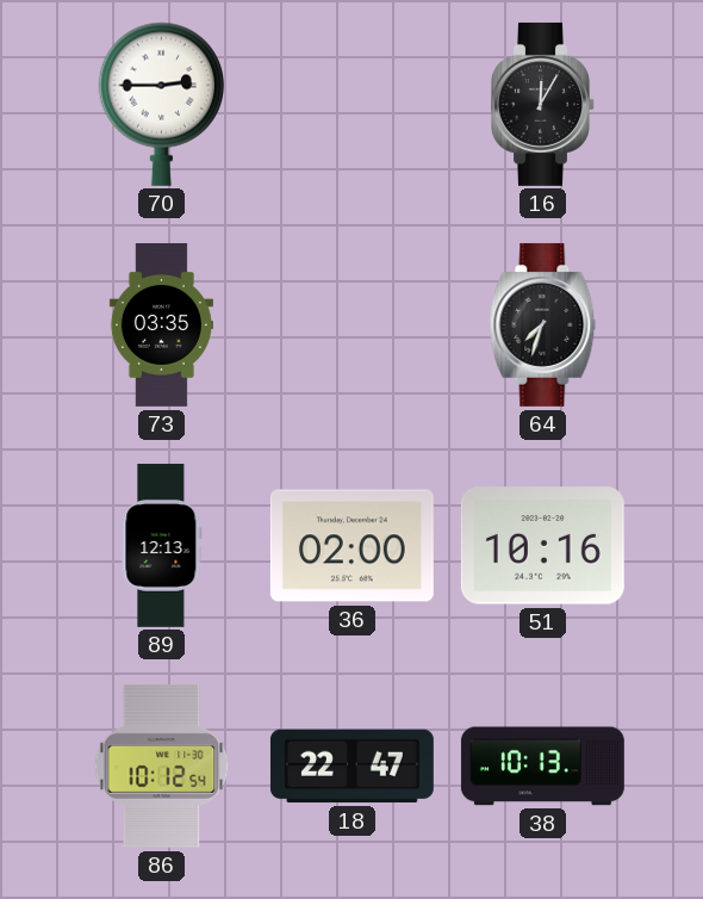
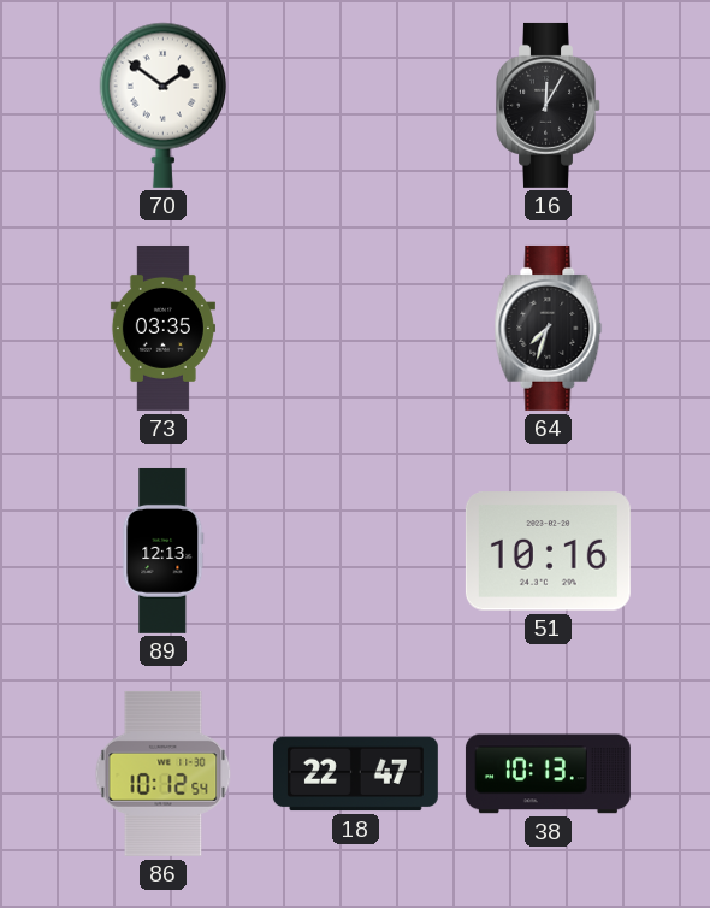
70: 2:45 -> 1:51
36: 02:00 -> none
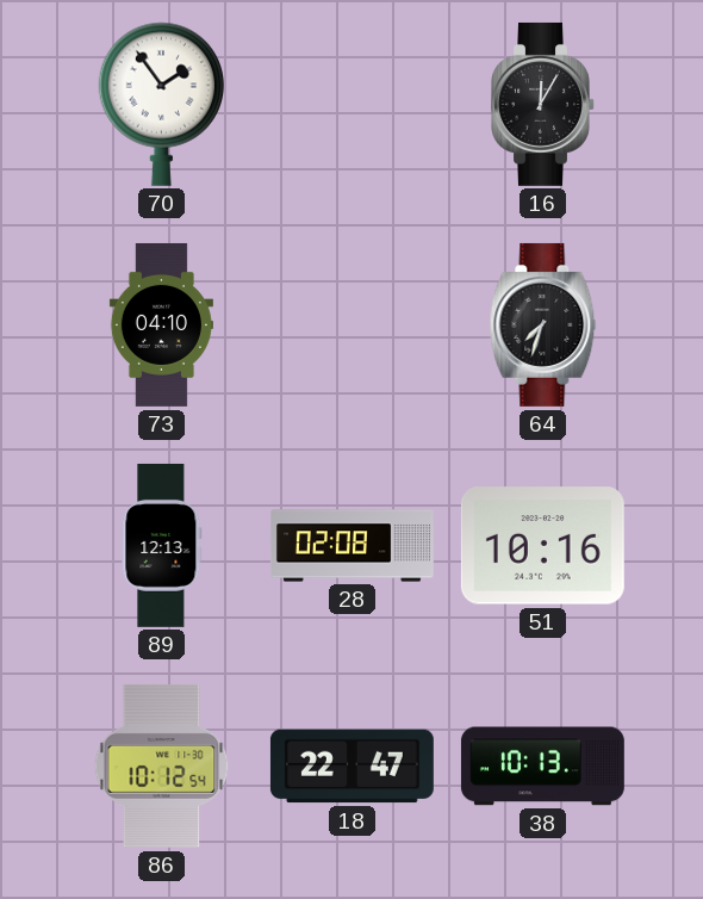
70: 1:51 -> 1:54
73: 03:35 -> 04:10
28: none -> 02:08
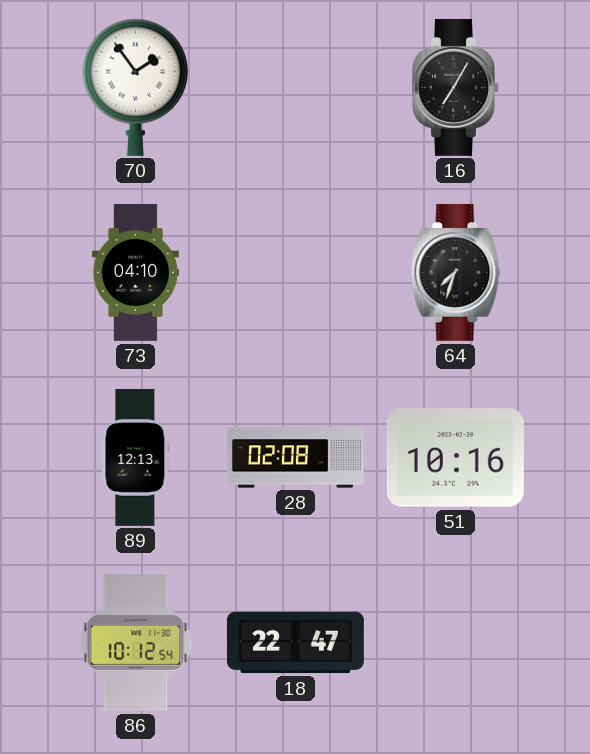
16: 12:05 -> 7:05
38: 10:13 -> none
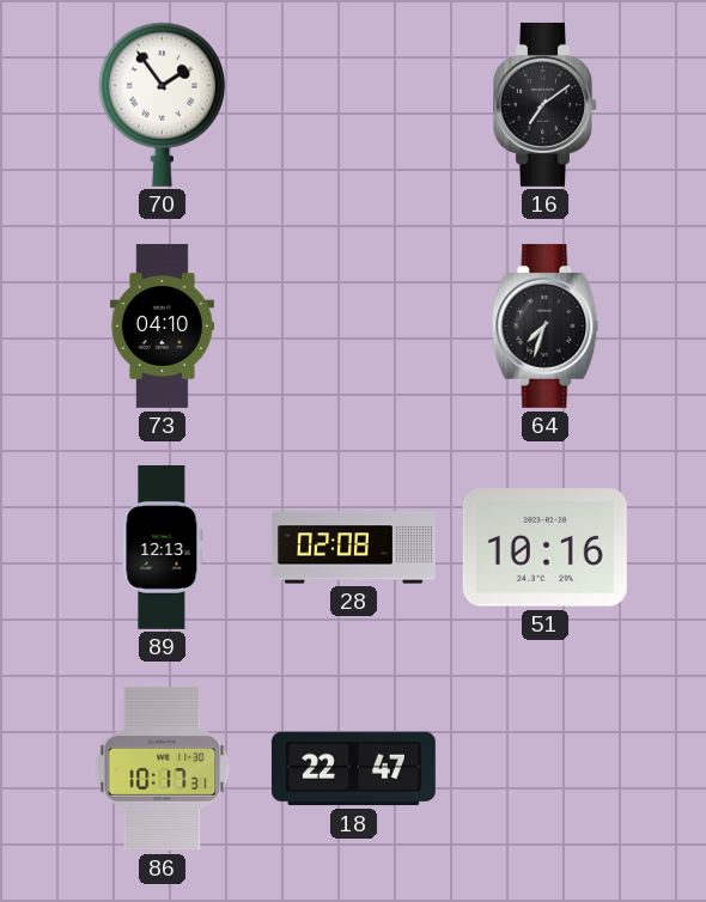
16: 7:05 -> 7:09
86: 10:12 -> 10:17
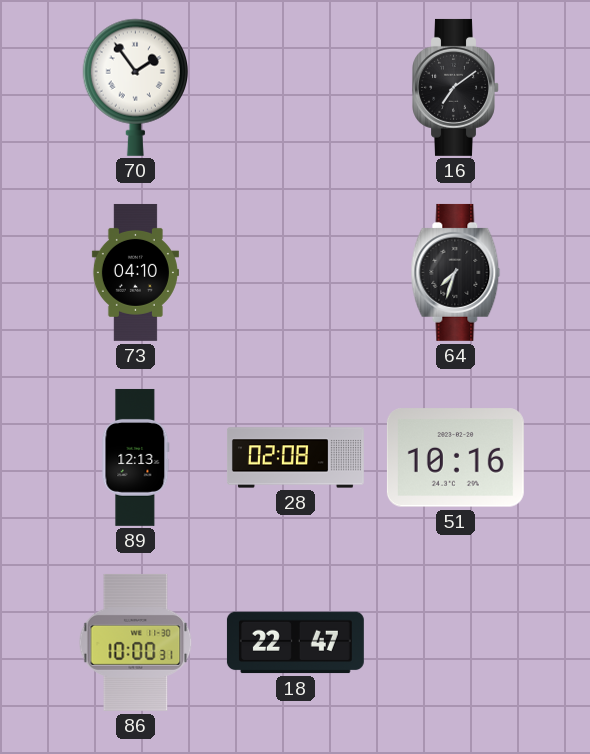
86: 10:17 -> 10:00
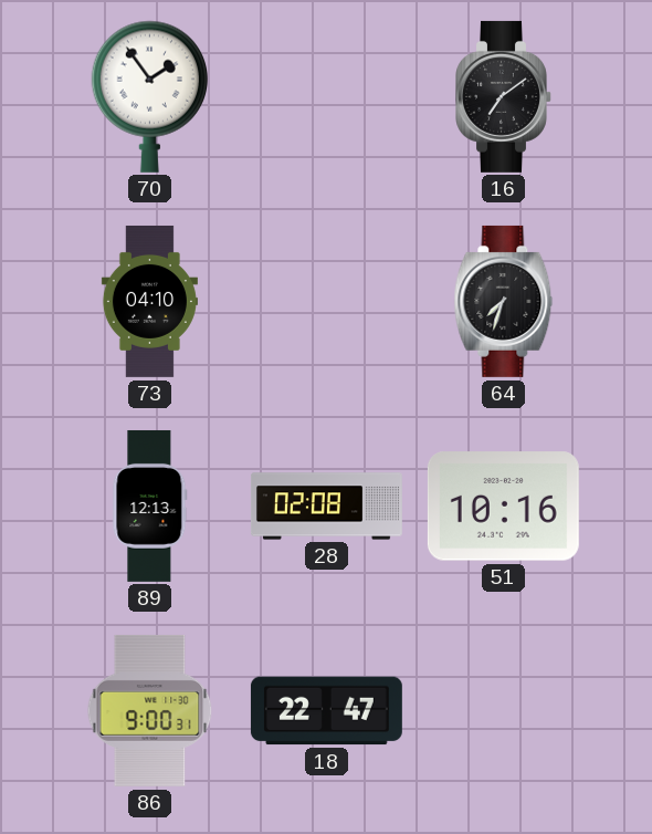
86: 10:00 -> 9:00
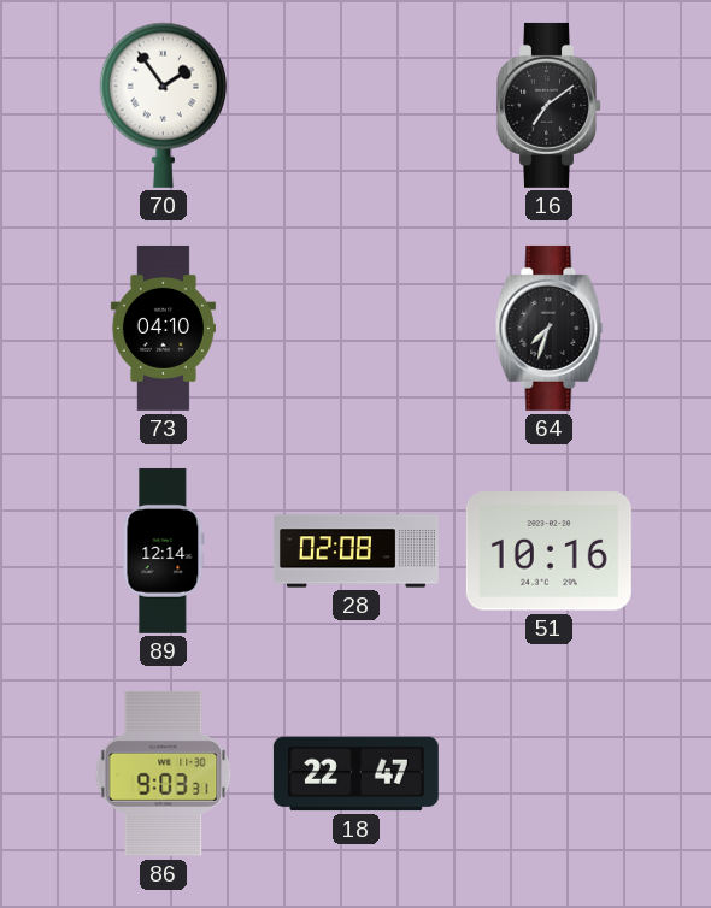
89: 12:13 -> 12:14
86: 9:00 -> 9:03
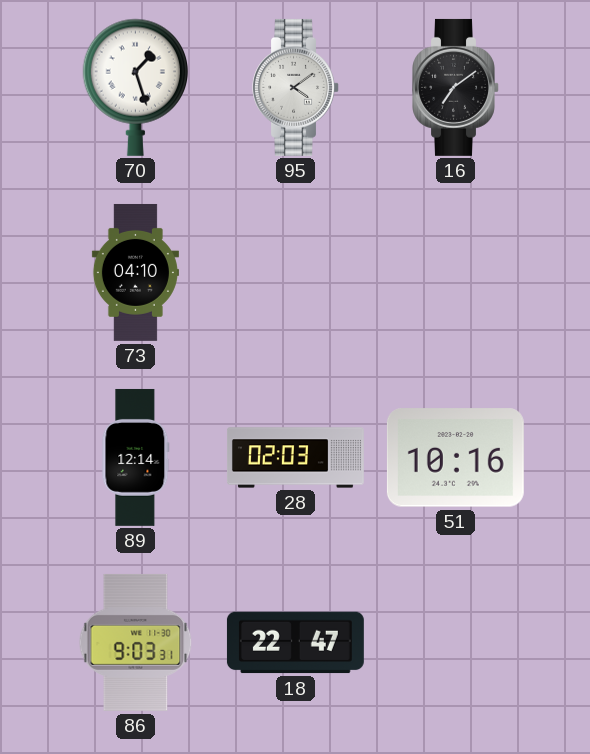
70: 1:54 -> 1:27
95: none -> 4:09
64: 7:33 -> none
28: 02:08 -> 02:03
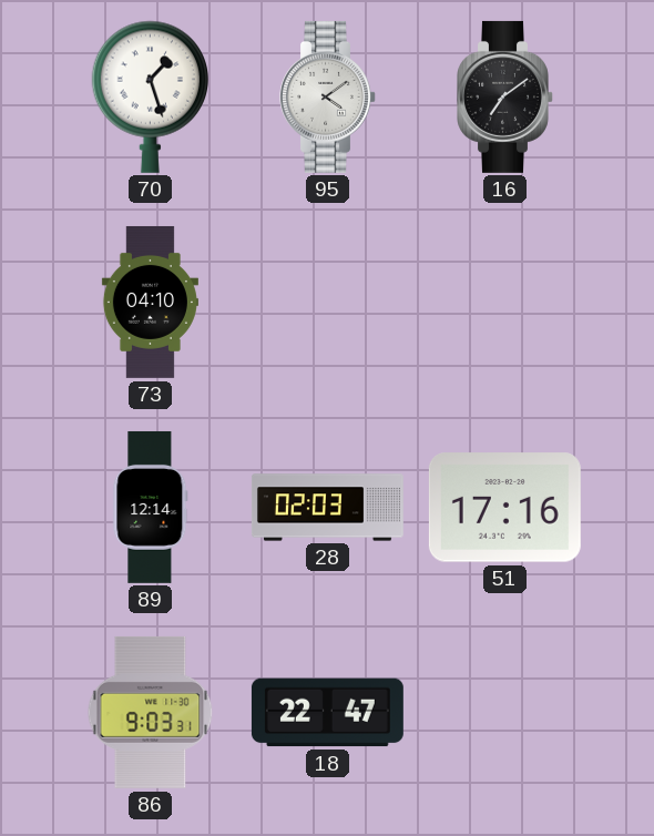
51: 10:16 -> 17:16
